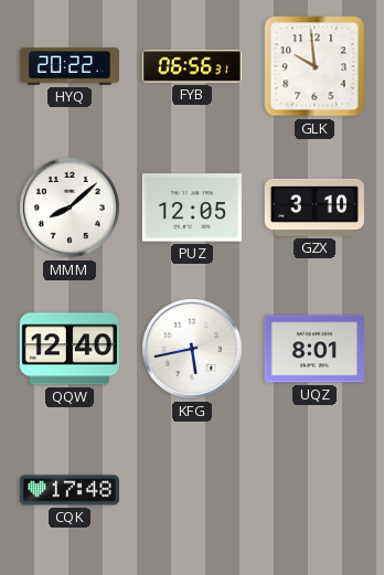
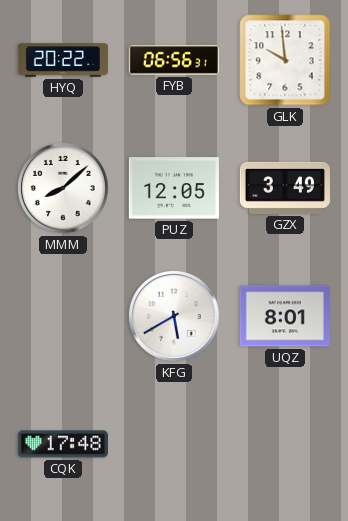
GZX: 3:10 -> 3:49
QQW: 12:40 -> none
KFG: 5:43 -> 5:40
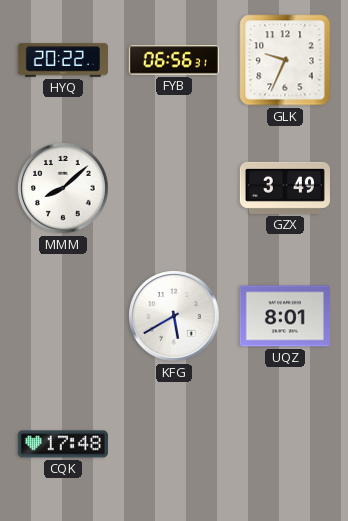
GLK: 9:59 -> 9:34
PUZ: 12:05 -> none
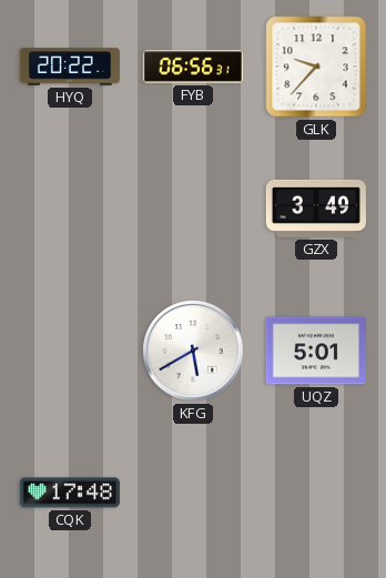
GLK: 9:34 -> 9:37
MMM: 8:08 -> none
UQZ: 8:01 -> 5:01
